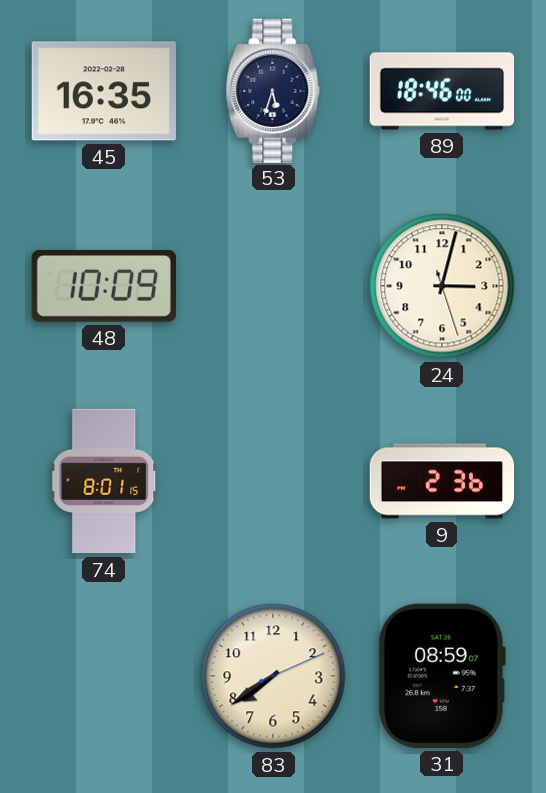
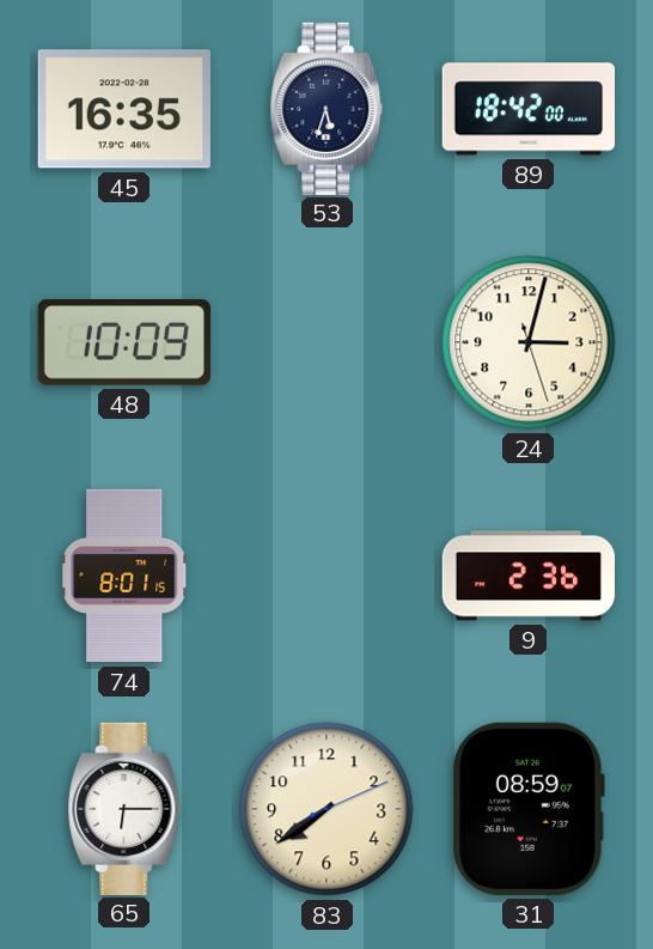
89: 18:46 -> 18:42
65: none -> 6:15
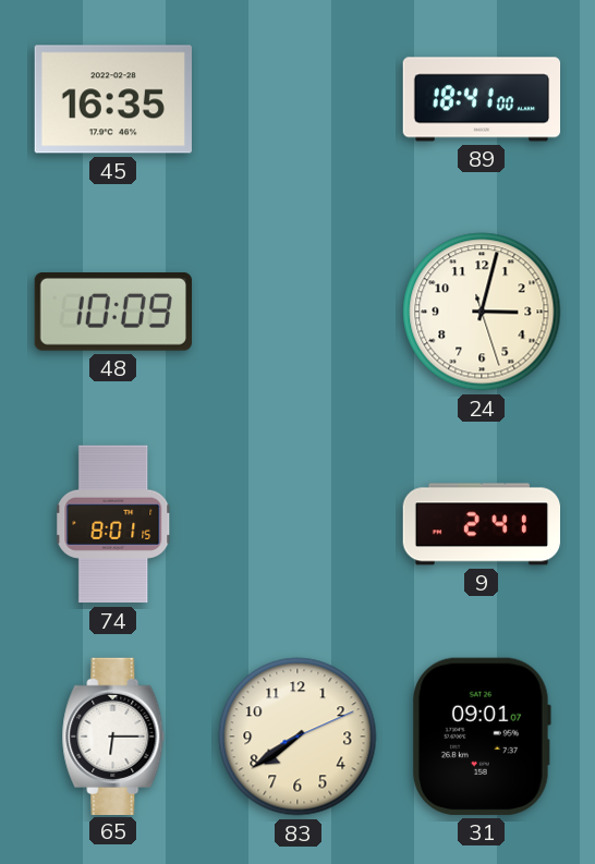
53: 5:33 -> none
89: 18:42 -> 18:41
9: 2:36 -> 2:41
31: 08:59 -> 09:01
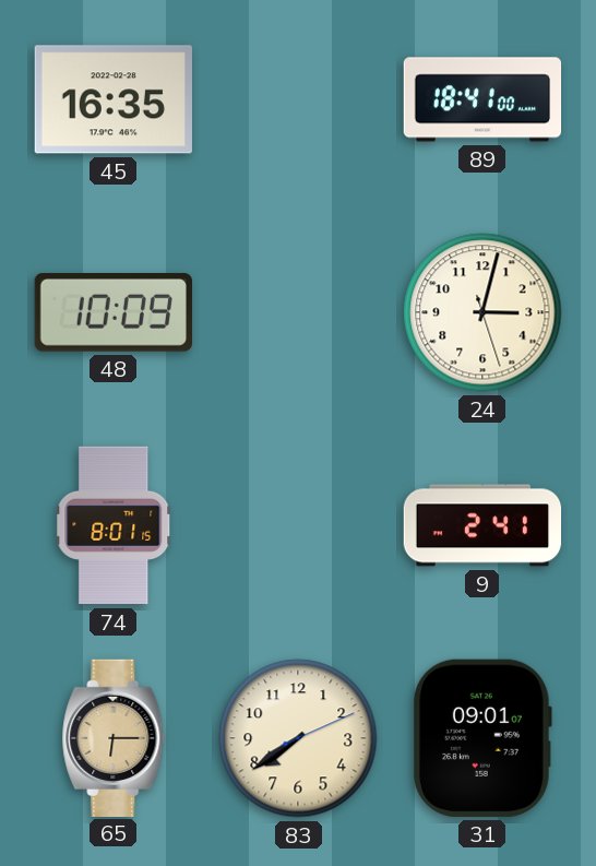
65 dial: white -> champagne
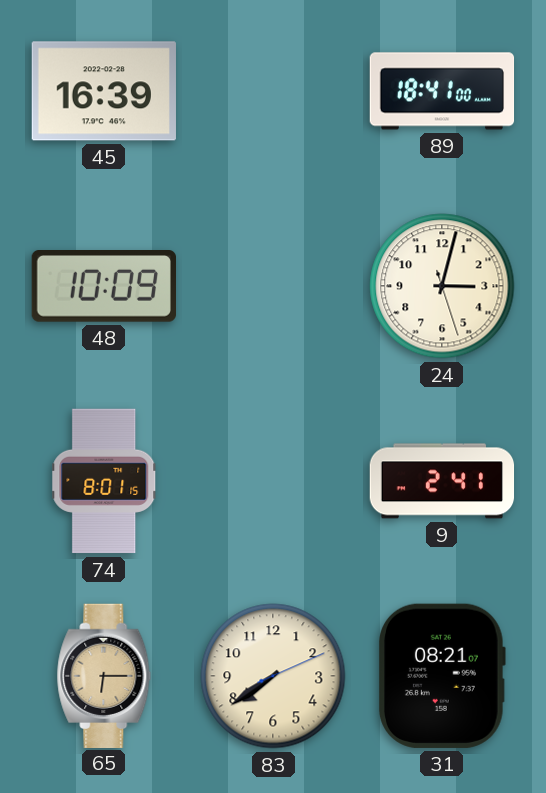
45: 16:35 -> 16:39
31: 09:01 -> 08:21
